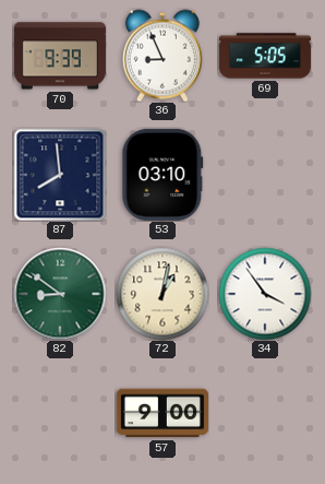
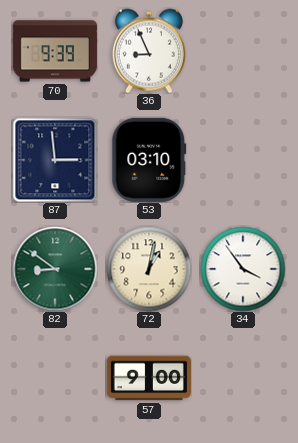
69: 5:05 -> none
87: 7:59 -> 2:59
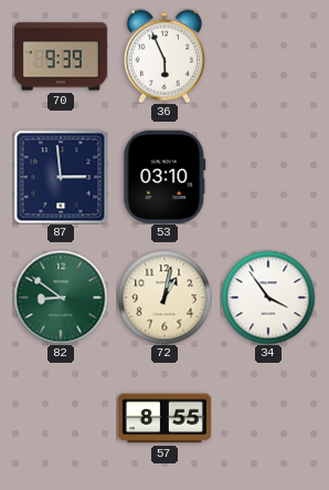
36: 8:56 -> 5:56
57: 9:00 -> 8:55
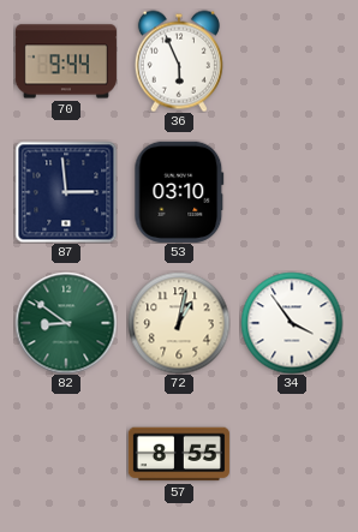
70: 9:39 -> 9:44
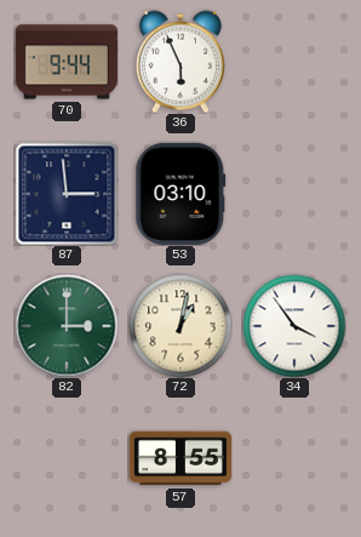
82: 8:51 -> 3:00
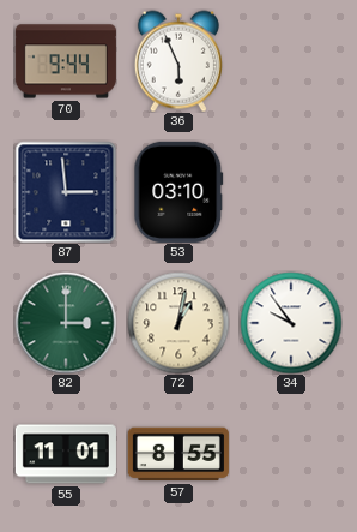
34: 3:54 -> 9:54
55: none -> 11:01
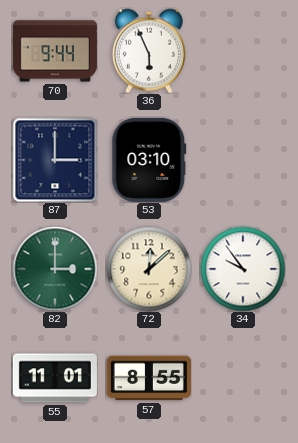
87: 2:59 -> 3:00
72: 1:02 -> 12:08
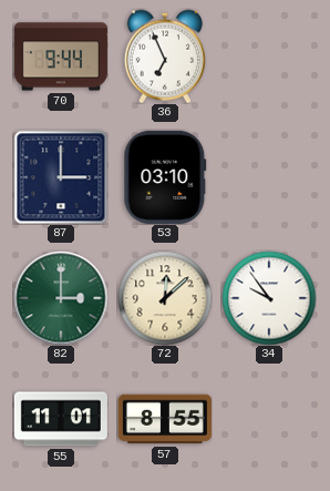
36: 5:56 -> 6:56
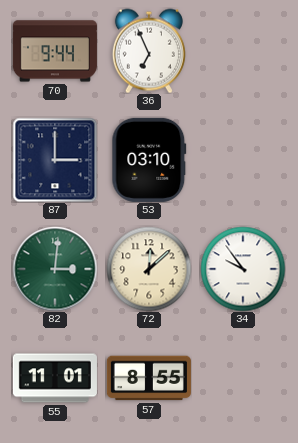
82: 3:00 -> 3:01
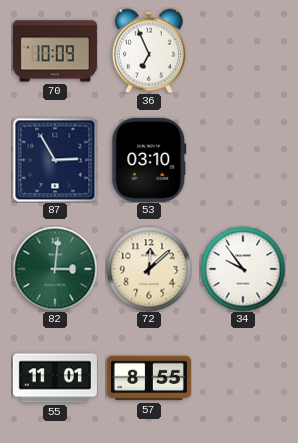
70: 9:44 -> 10:09
87: 3:00 -> 2:55
